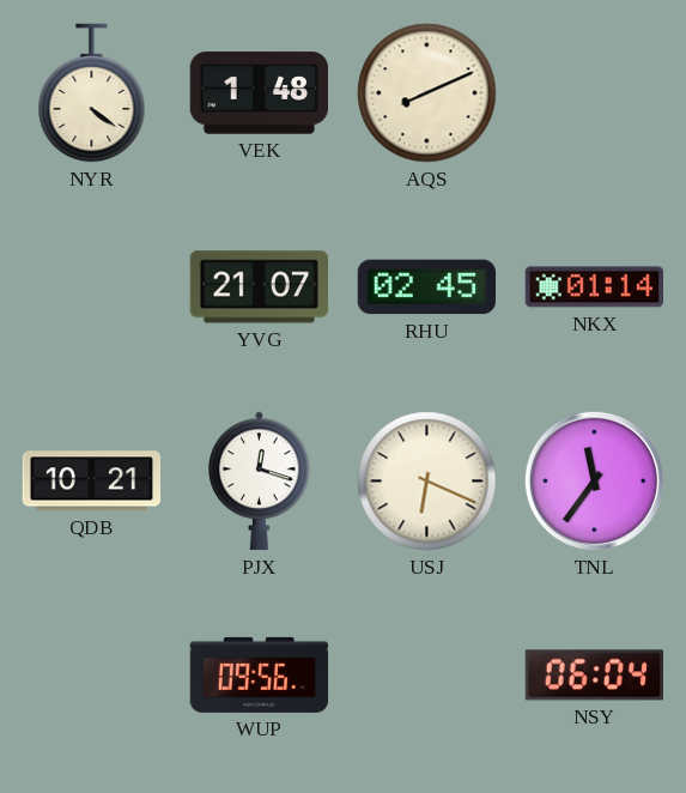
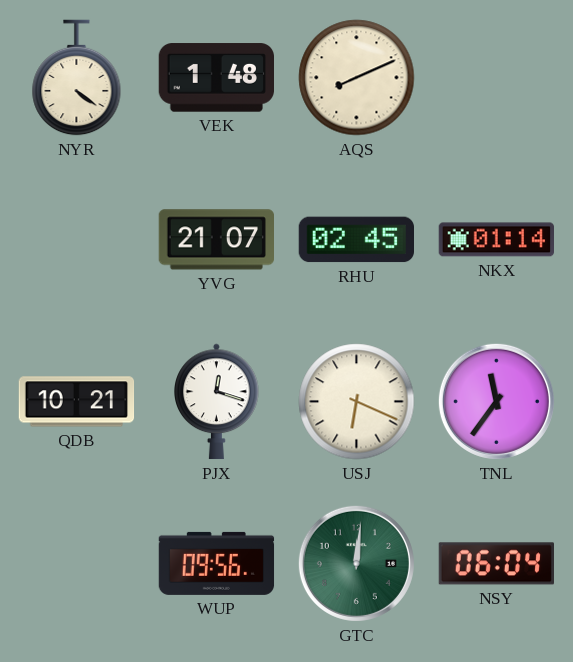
GTC: none -> 12:01
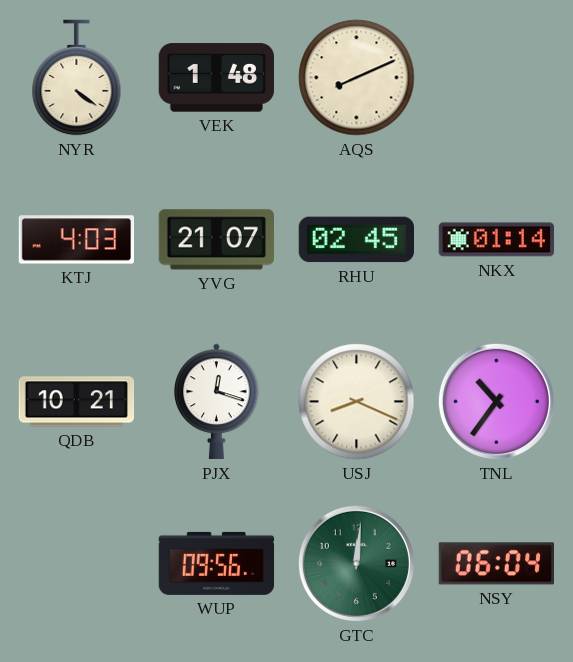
KTJ: none -> 4:03
USJ: 6:19 -> 8:19
TNL: 11:36 -> 10:36
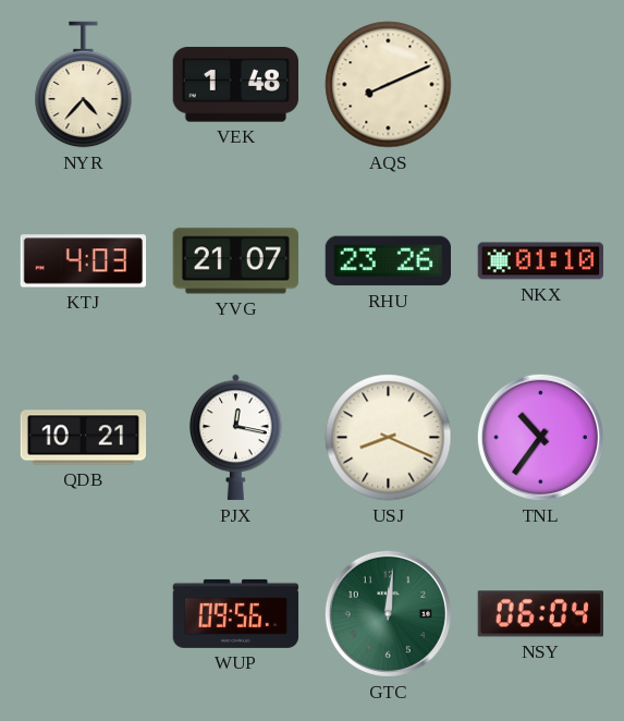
NYR: 4:21 -> 4:37
RHU: 02:45 -> 23:26
NKX: 01:14 -> 01:10
PJX: 12:18 -> 12:17
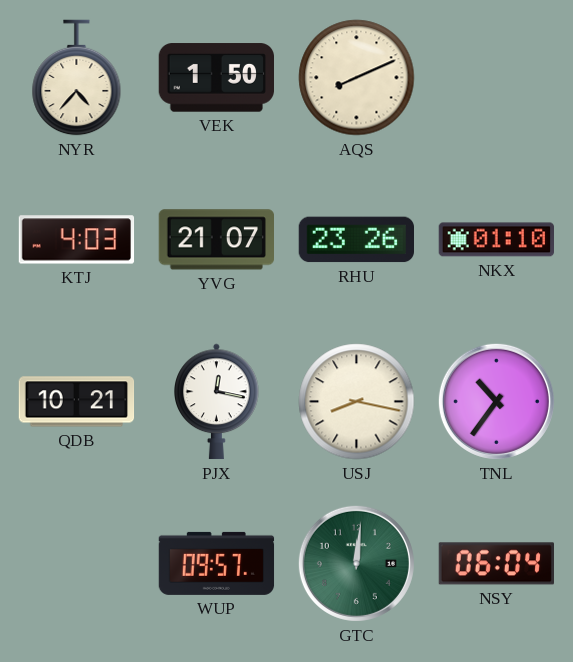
VEK: 1:48 -> 1:50
USJ: 8:19 -> 8:17
WUP: 09:56 -> 09:57
